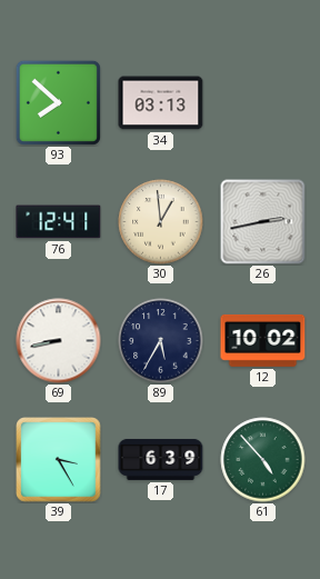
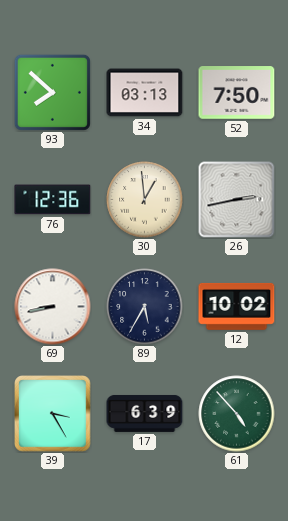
52: none -> 7:50
76: 12:41 -> 12:36
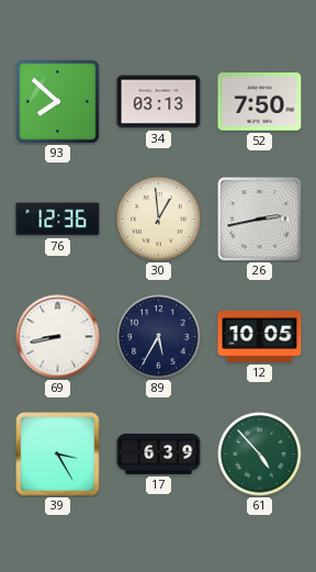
12: 10:02 -> 10:05
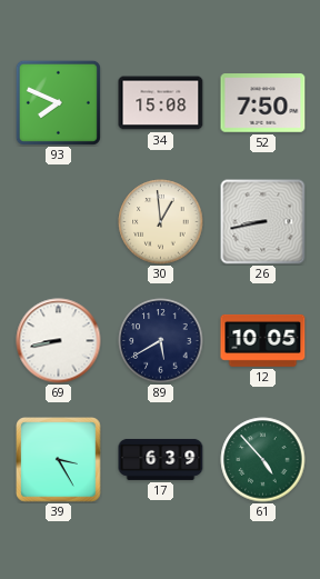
93: 7:52 -> 7:49
34: 03:13 -> 15:08
76: 12:36 -> none
26: 2:43 -> 8:43
89: 5:35 -> 5:40
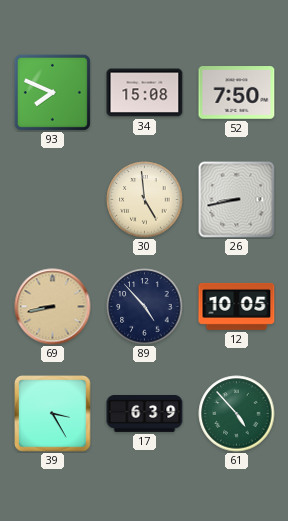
30: 12:59 -> 4:59
69 dial: white -> champagne
89: 5:40 -> 4:53
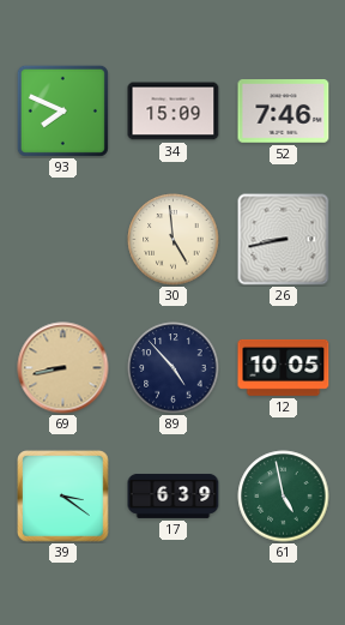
34: 15:08 -> 15:09
52: 7:50 -> 7:46
39: 3:25 -> 3:21
61: 4:53 -> 4:58
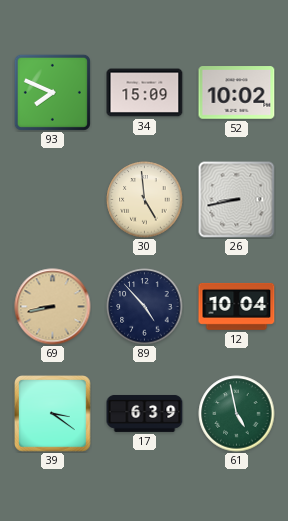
52: 7:46 -> 10:02
12: 10:05 -> 10:04
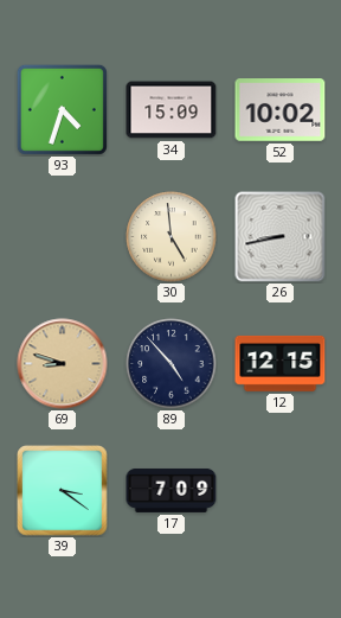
93: 7:49 -> 4:33
69: 8:43 -> 8:48
12: 10:04 -> 12:15
17: 6:39 -> 7:09
61: 4:58 -> none
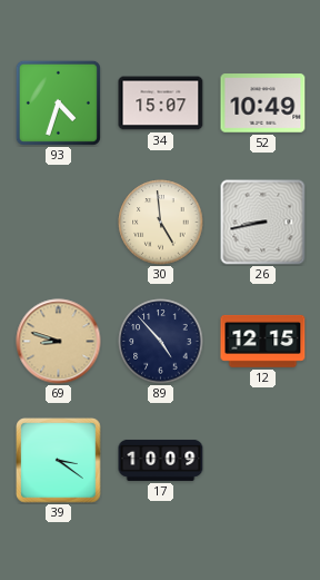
34: 15:09 -> 15:07
52: 10:02 -> 10:49
17: 7:09 -> 10:09
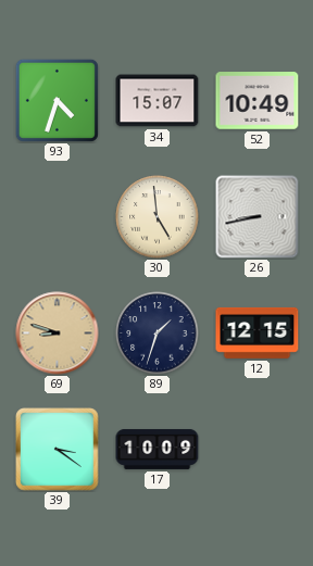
89: 4:53 -> 1:33
